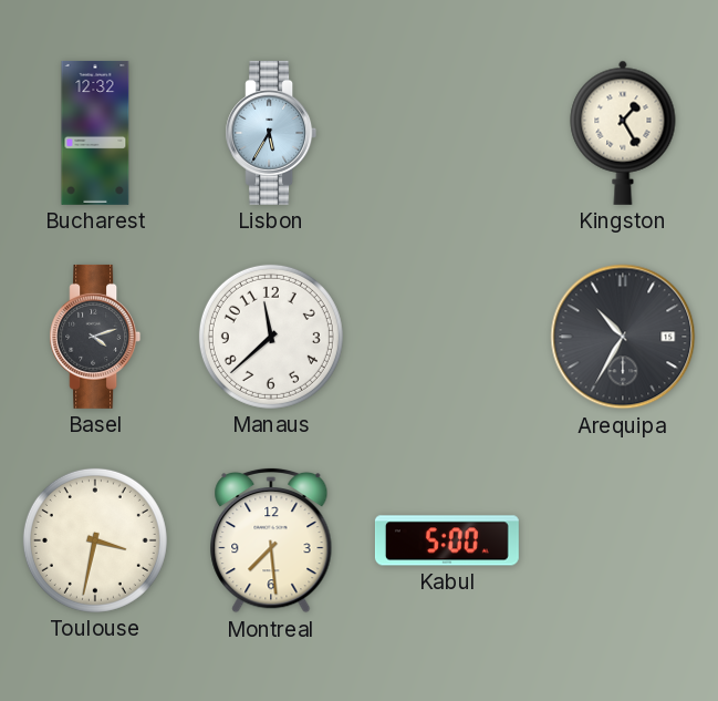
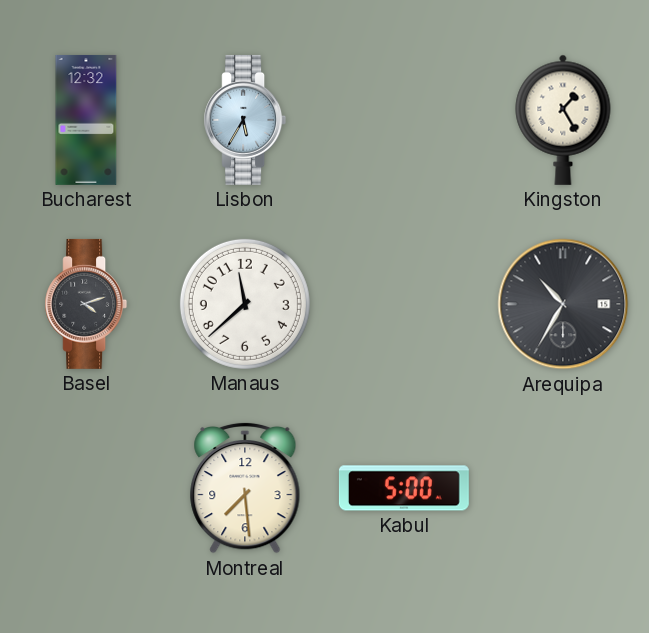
Toulouse: 3:32 -> none
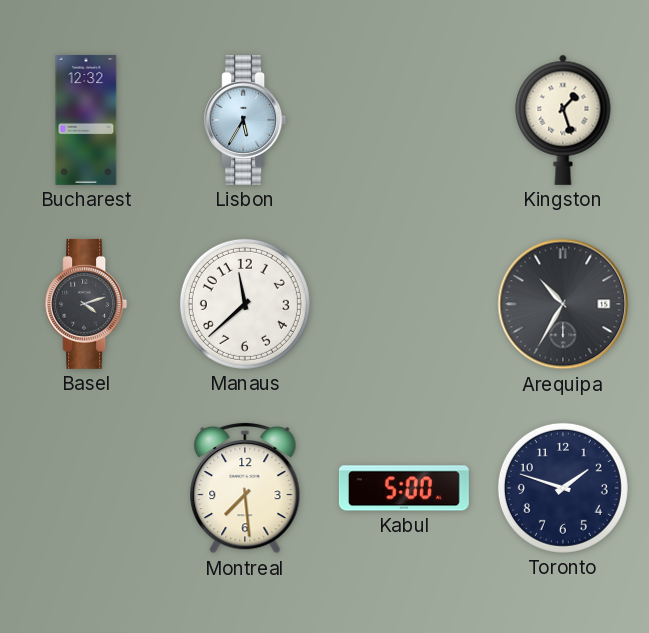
Kingston: 1:25 -> 1:27
Toronto: none -> 1:48
